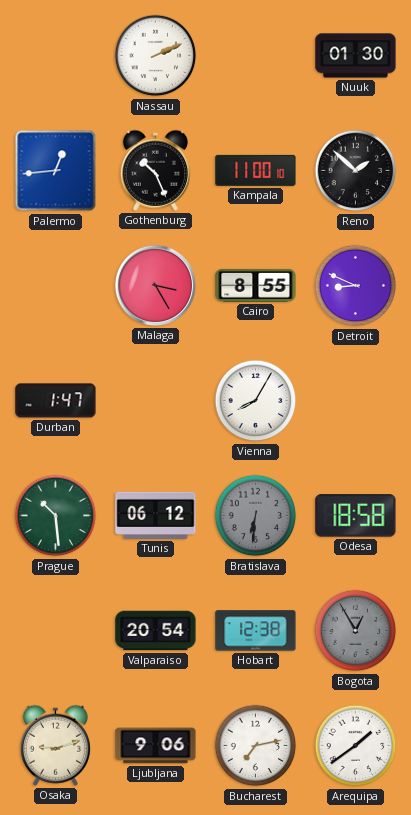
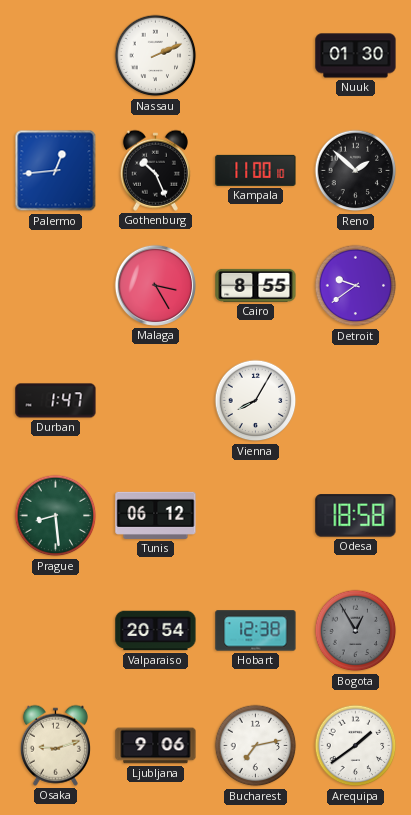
Detroit: 8:49 -> 9:39
Prague: 10:29 -> 8:29
Bratislava: 6:31 -> none
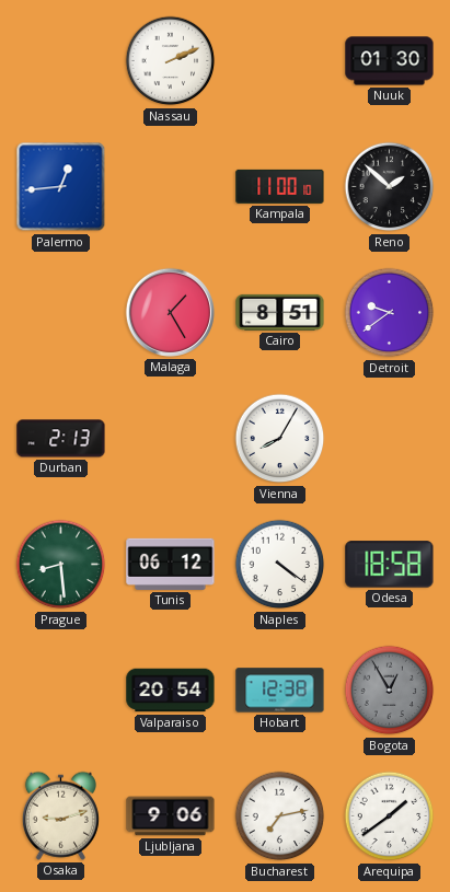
Gothenburg: 10:26 -> none
Malaga: 3:25 -> 1:25
Cairo: 8:55 -> 8:51
Durban: 1:47 -> 2:13
Naples: none -> 4:21
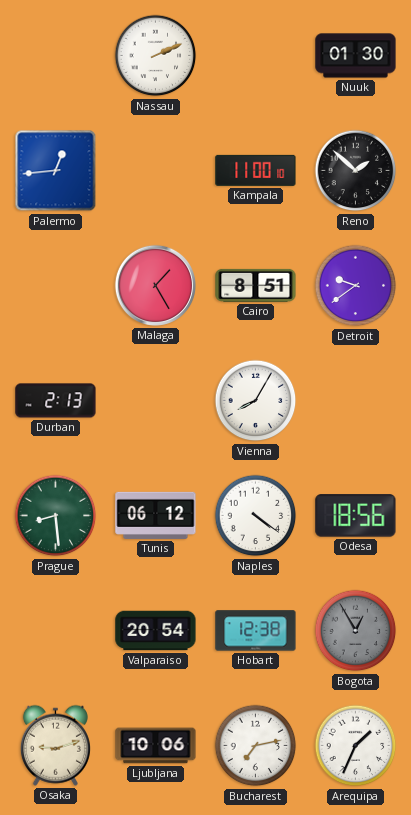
Odesa: 18:58 -> 18:56
Ljubljana: 9:06 -> 10:06
Arequipa: 1:39 -> 1:34
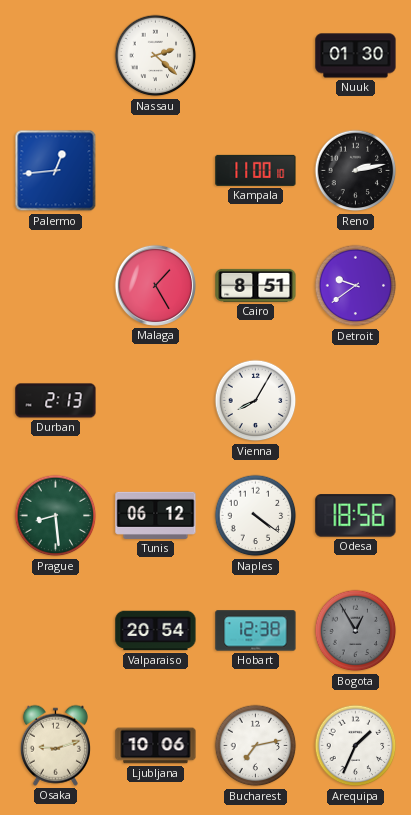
Nassau: 2:11 -> 2:22
Reno: 1:52 -> 2:13
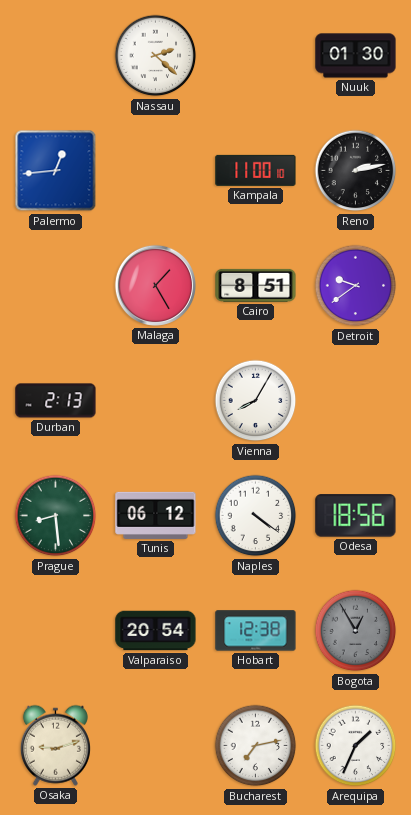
Ljubljana: 10:06 -> none
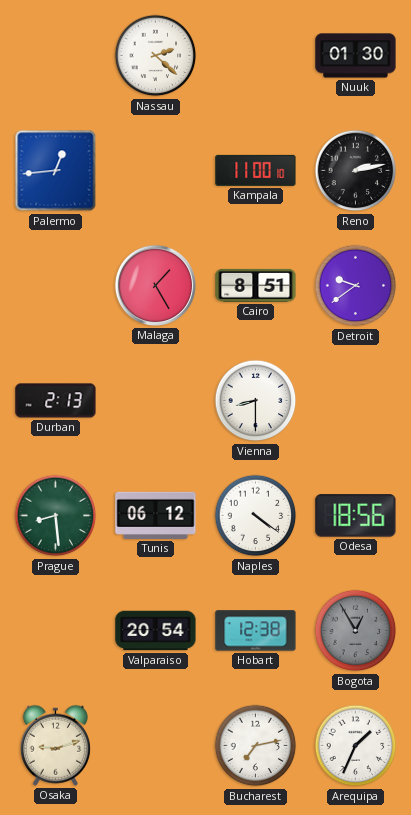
Vienna: 8:05 -> 8:30
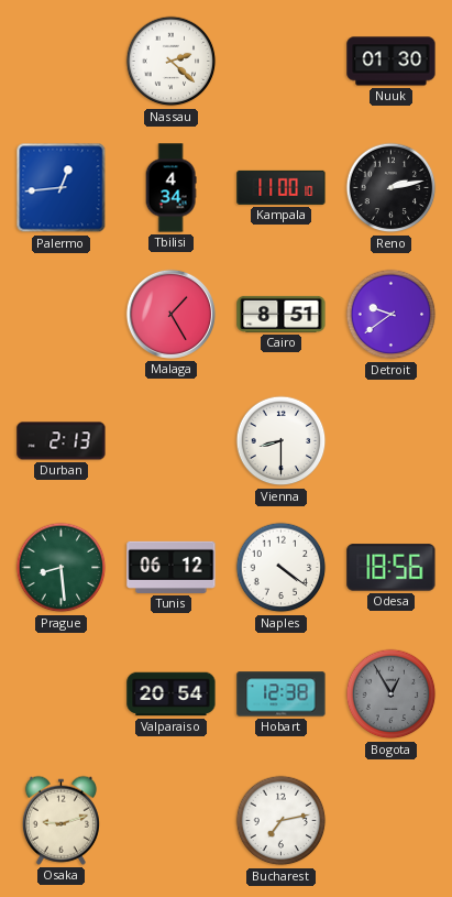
Tbilisi: none -> 4:34
Arequipa: 1:34 -> none
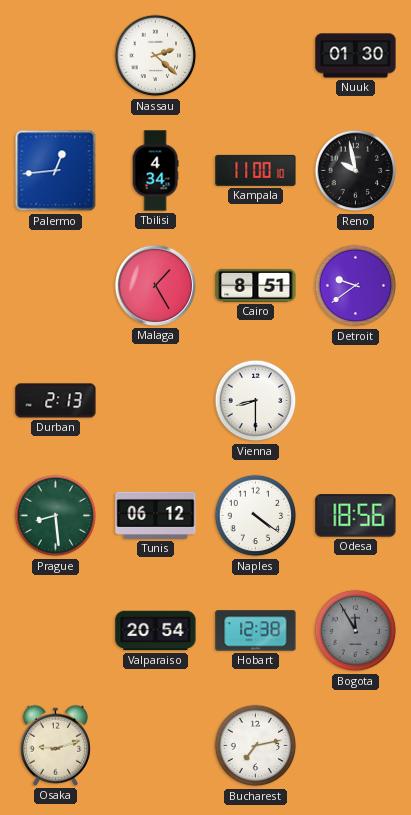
Reno: 2:13 -> 9:58
Bogota: 12:55 -> 11:55
